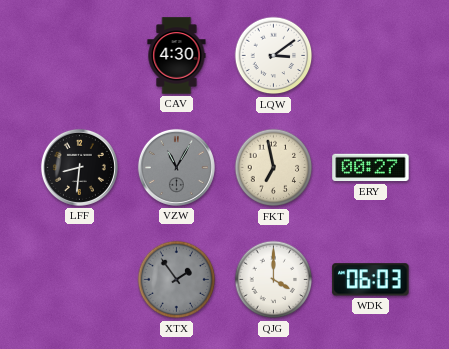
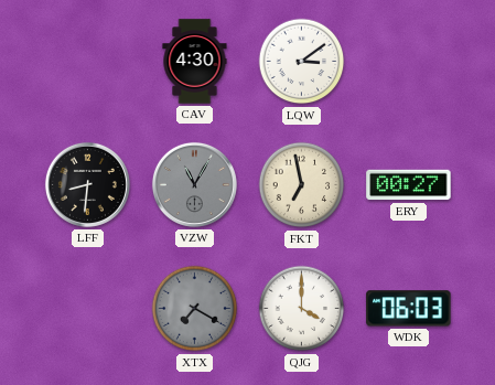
XTX: 1:54 -> 7:20
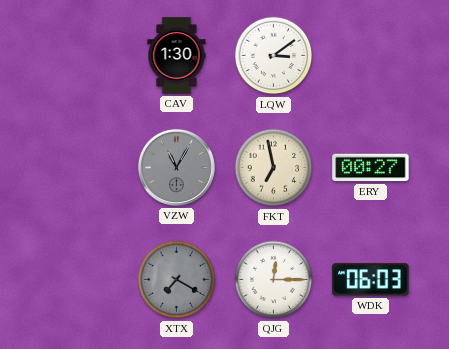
CAV: 4:30 -> 1:30
LFF: 8:31 -> none
QJG: 4:00 -> 12:15
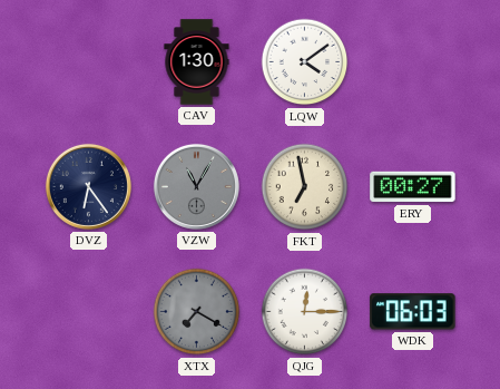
LQW: 3:09 -> 4:09
DVZ: none -> 6:24
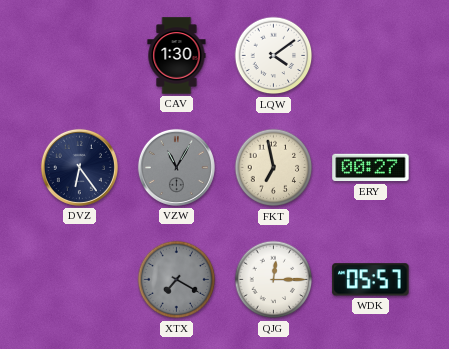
WDK: 06:03 -> 05:57
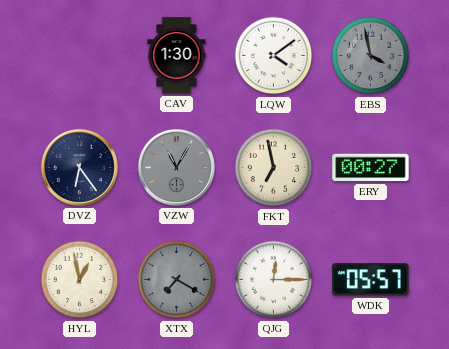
EBS: none -> 3:58
HYL: none -> 12:58
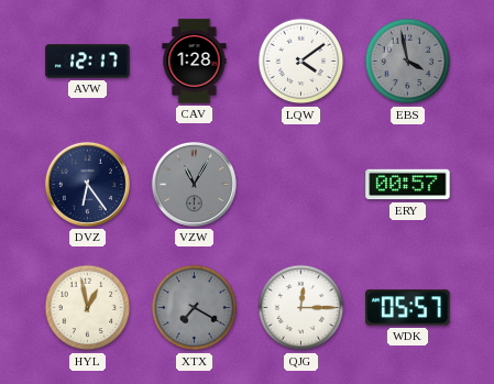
AVW: none -> 12:17
CAV: 1:30 -> 1:28
FKT: 6:58 -> none
ERY: 00:27 -> 00:57
